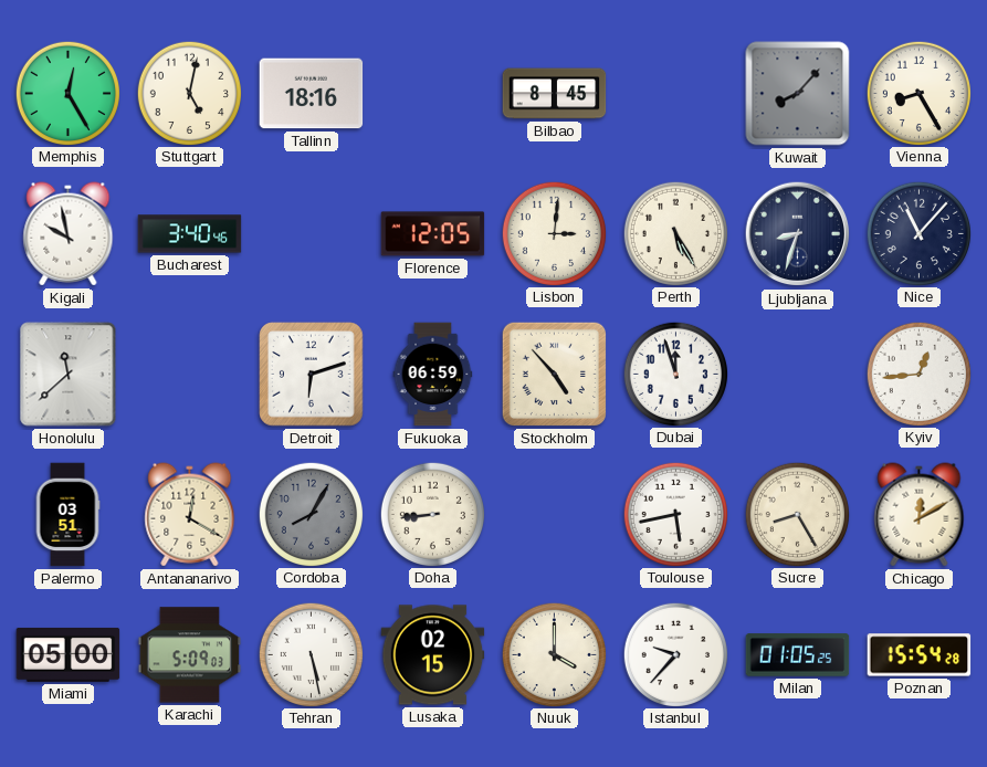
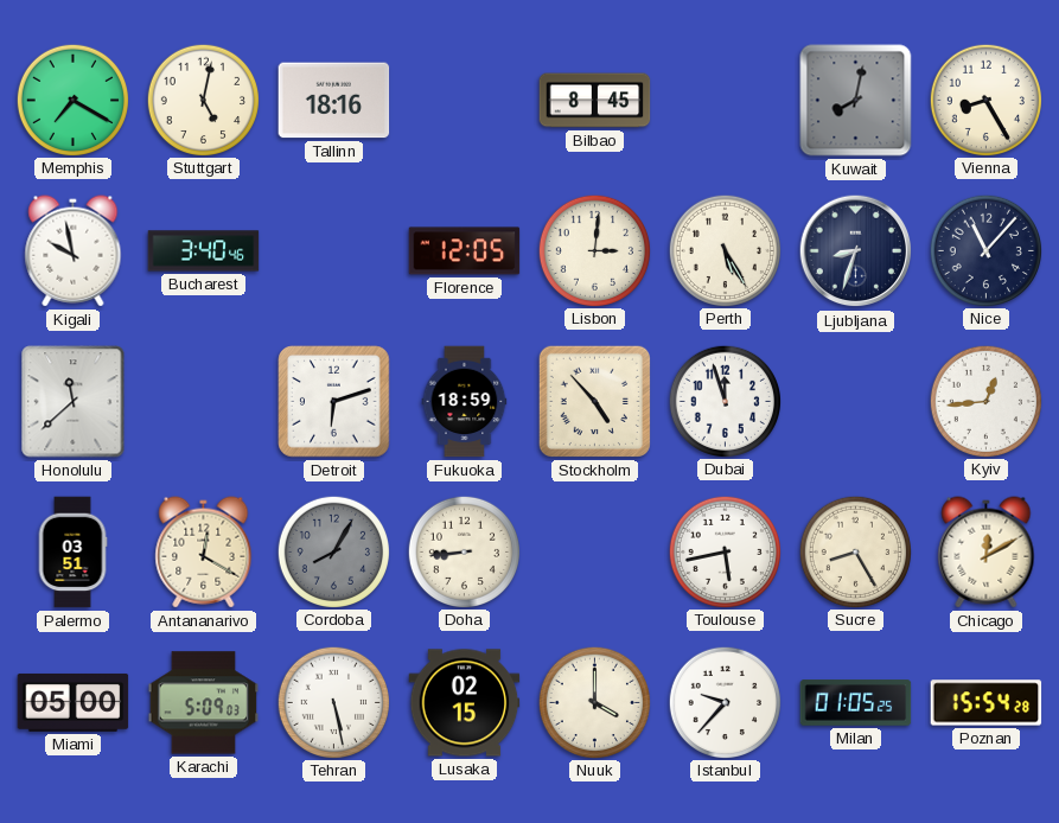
Memphis: 12:25 -> 7:20
Kuwait: 8:07 -> 8:02
Fukuoka: 06:59 -> 18:59
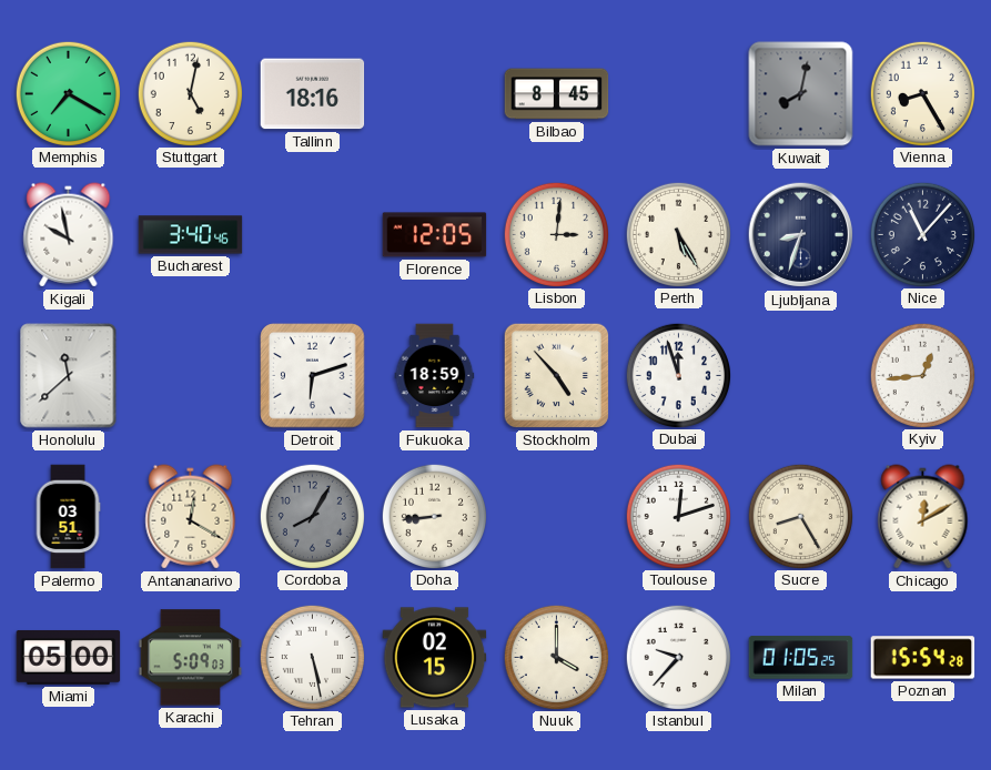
Toulouse: 5:43 -> 12:12
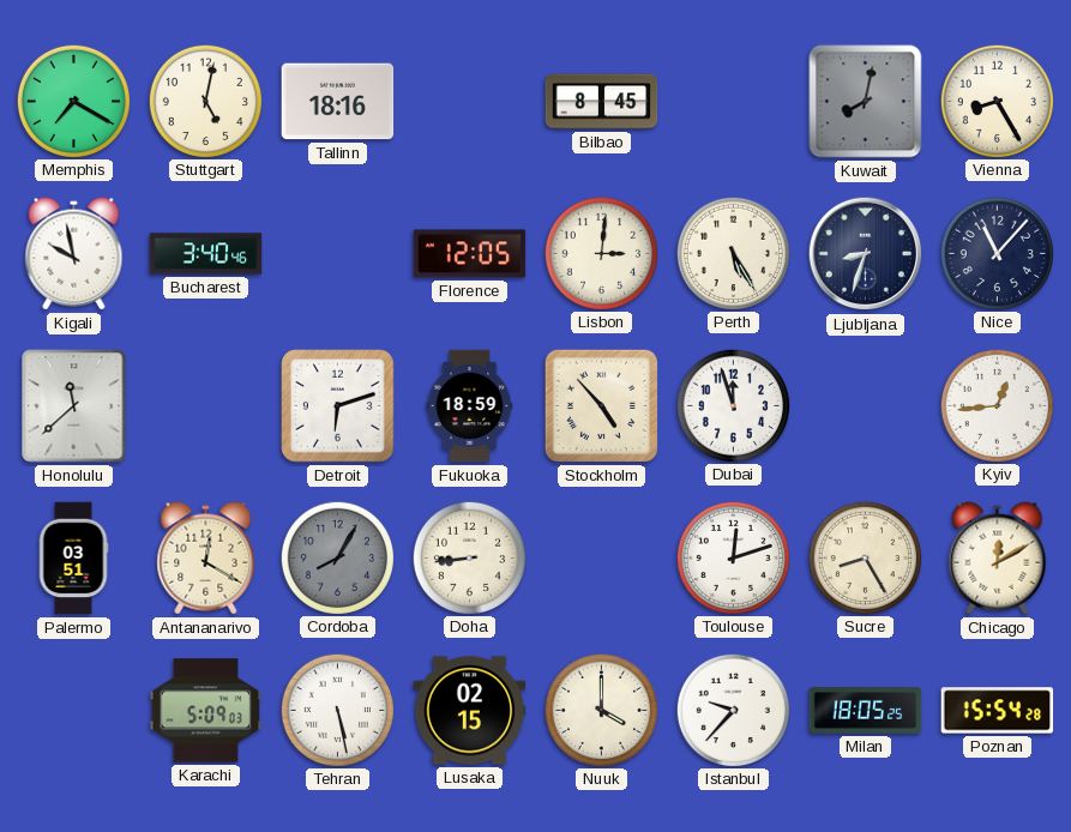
Miami: 05:00 -> none
Milan: 01:05 -> 18:05
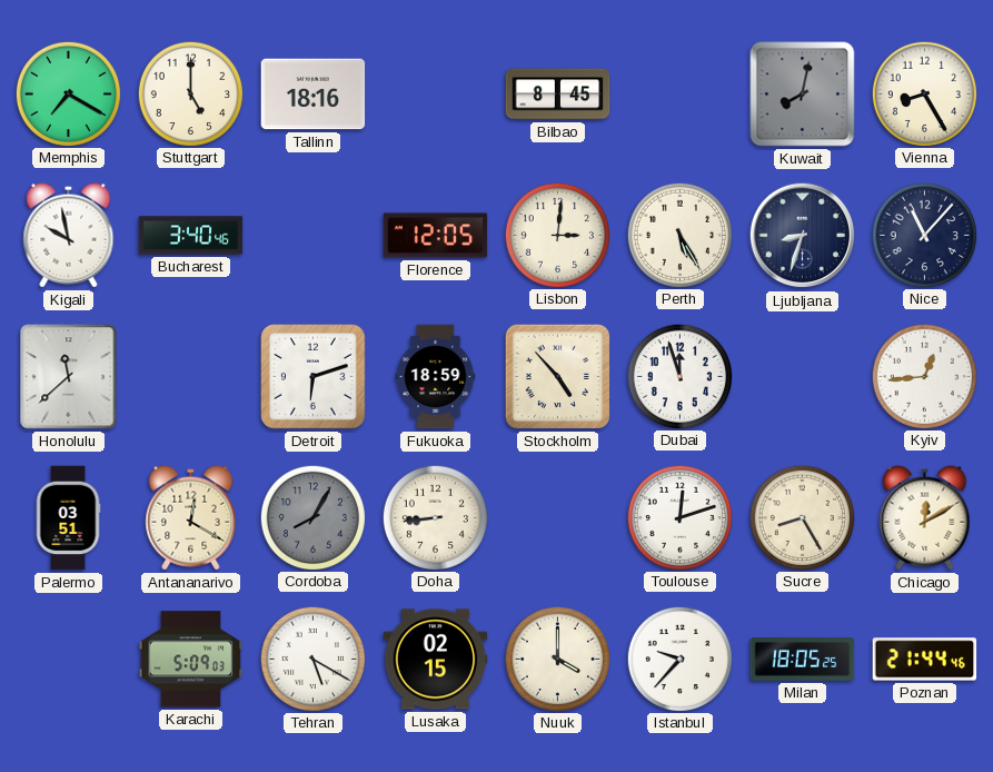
Stuttgart: 5:02 -> 5:00
Tehran: 5:28 -> 5:20
Poznan: 15:54 -> 21:44
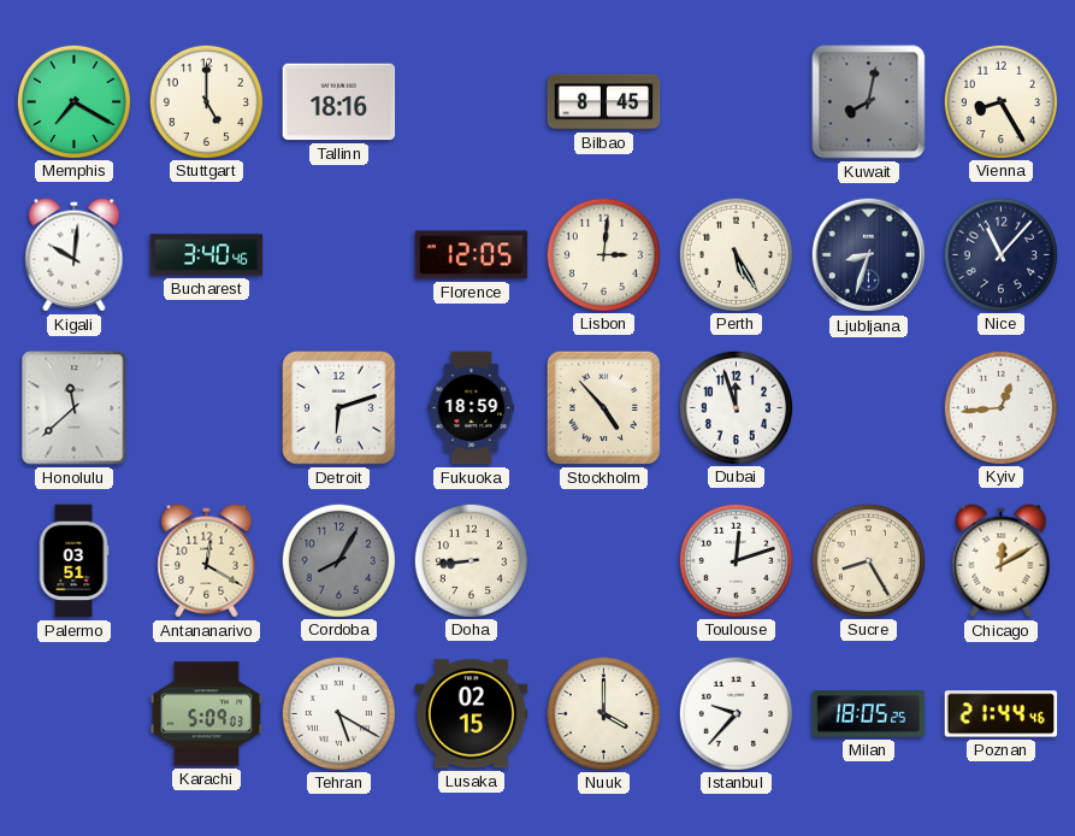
Kigali: 9:58 -> 10:01
